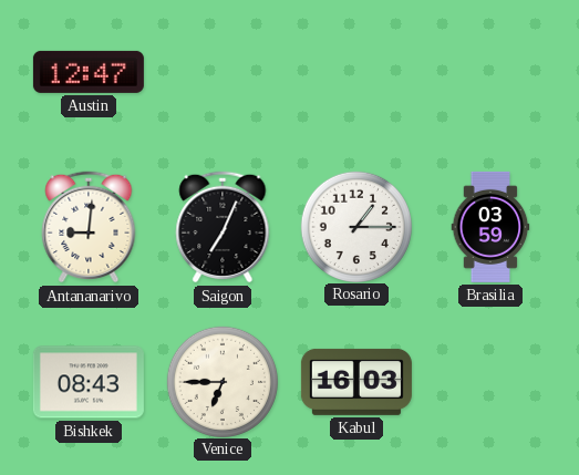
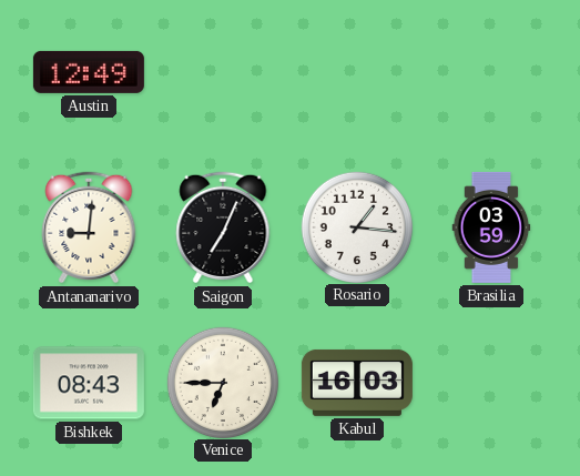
Austin: 12:47 -> 12:49
Rosario: 1:15 -> 1:16
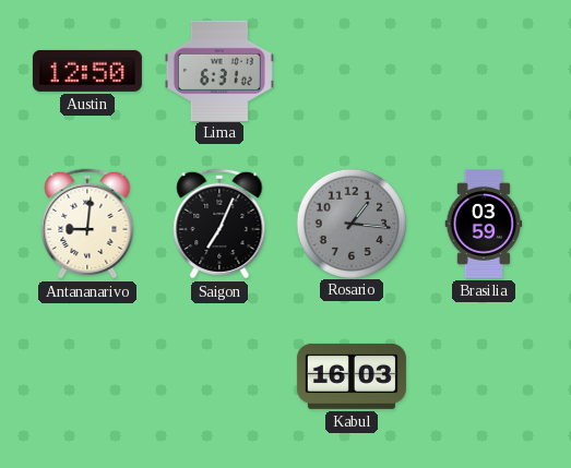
Austin: 12:49 -> 12:50
Lima: none -> 6:31
Rosario dial: white -> grey
Bishkek: 08:43 -> none
Venice: 6:45 -> none
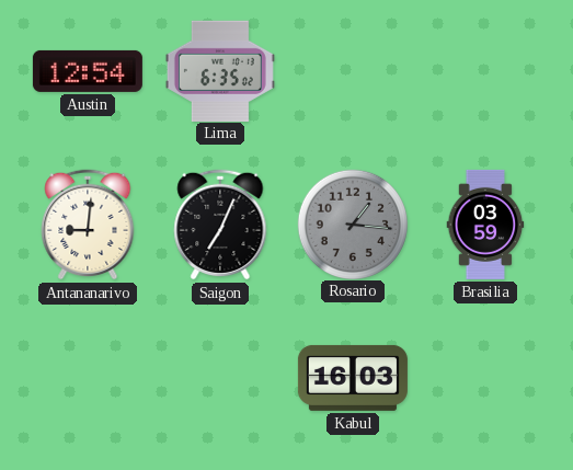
Austin: 12:50 -> 12:54
Lima: 6:31 -> 6:35
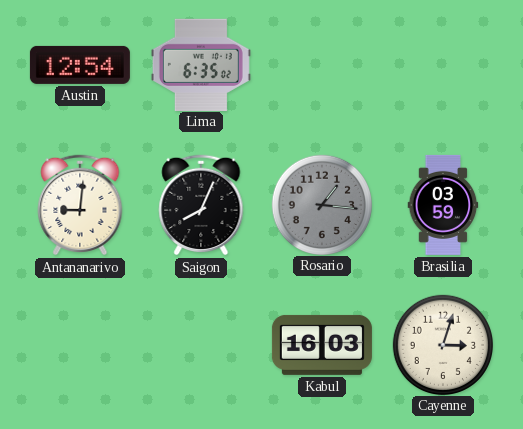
Saigon: 7:04 -> 8:04
Cayenne: none -> 3:03
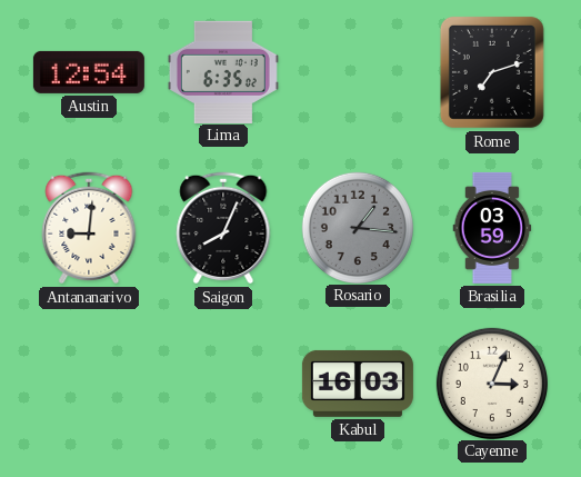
Rome: none -> 7:12
Cayenne: 3:03 -> 3:04
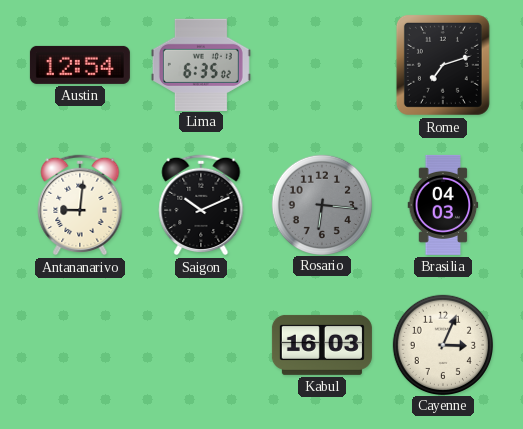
Saigon: 8:04 -> 10:11
Rosario: 1:16 -> 6:16
Brasilia: 03:59 -> 04:03
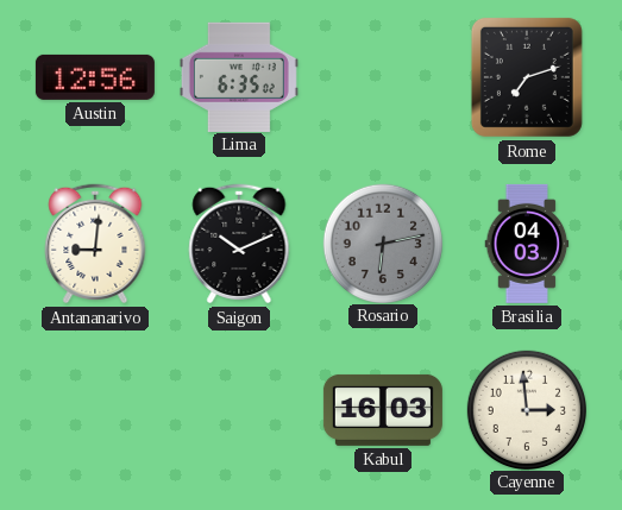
Austin: 12:54 -> 12:56
Rosario: 6:16 -> 6:13
Cayenne: 3:04 -> 2:59
